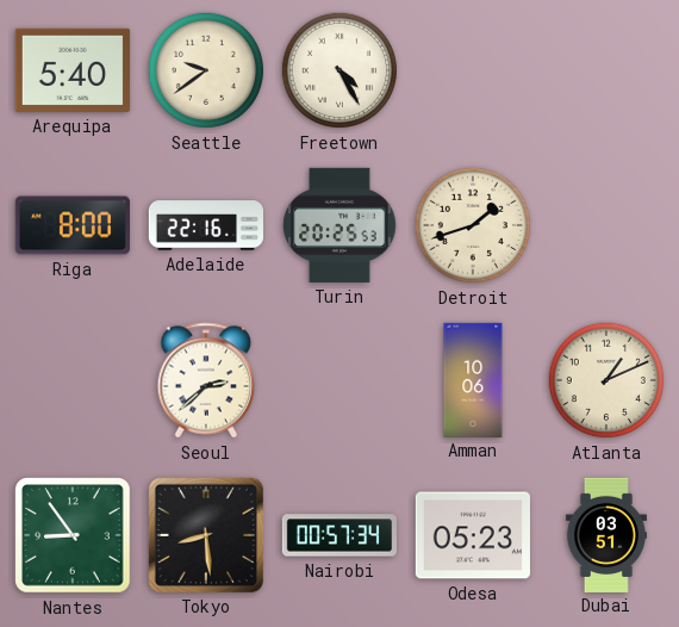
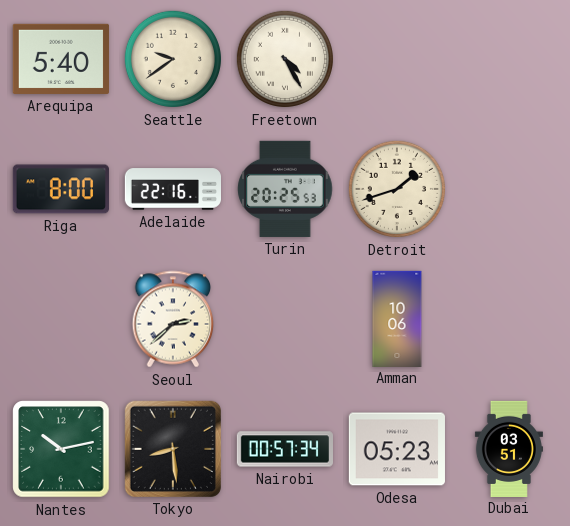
Atlanta: 1:11 -> none
Nantes: 8:54 -> 10:13
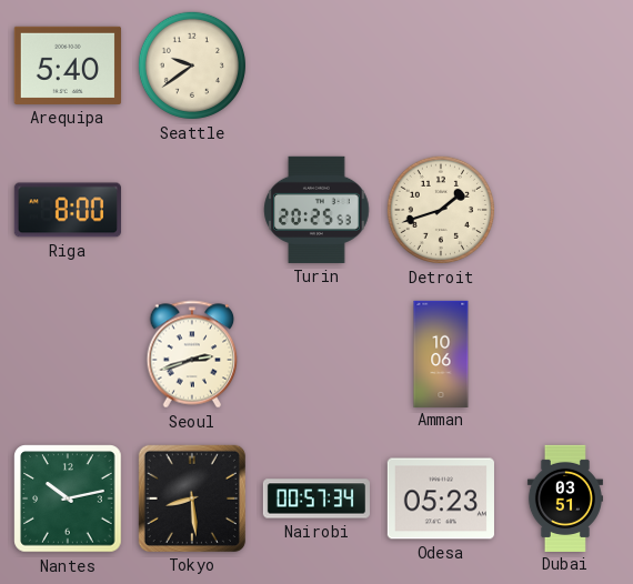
Freetown: 4:25 -> none
Adelaide: 22:16 -> none
Seoul: 2:38 -> 2:42
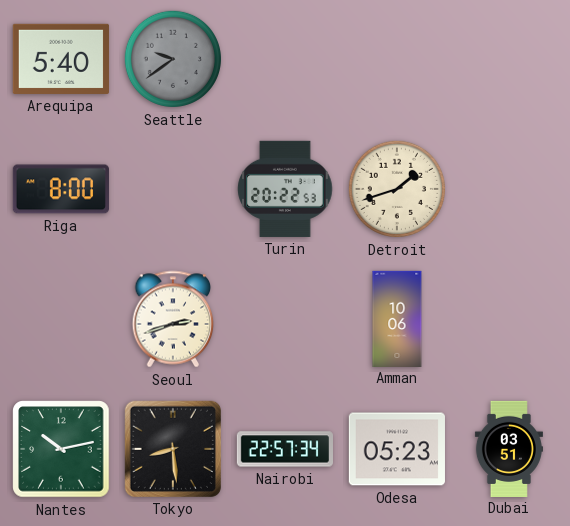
Seattle dial: cream -> grey
Turin: 20:25 -> 20:22
Nairobi: 00:57 -> 22:57
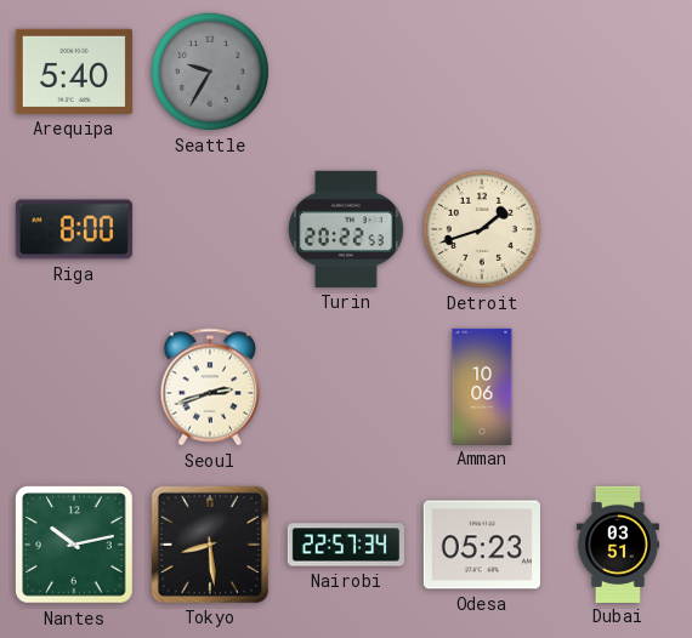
Seattle: 9:39 -> 9:35
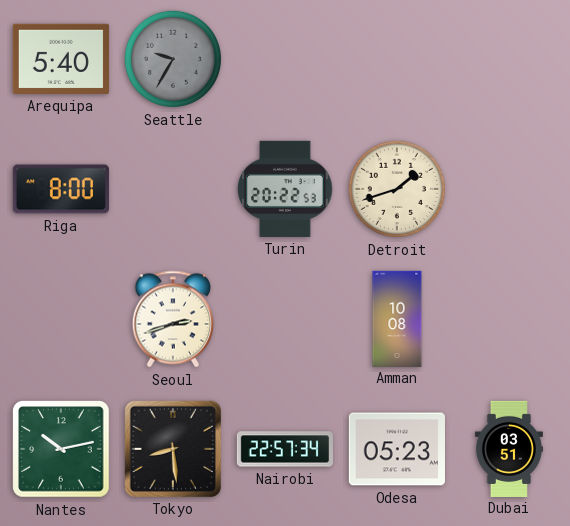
Amman: 10:06 -> 10:08
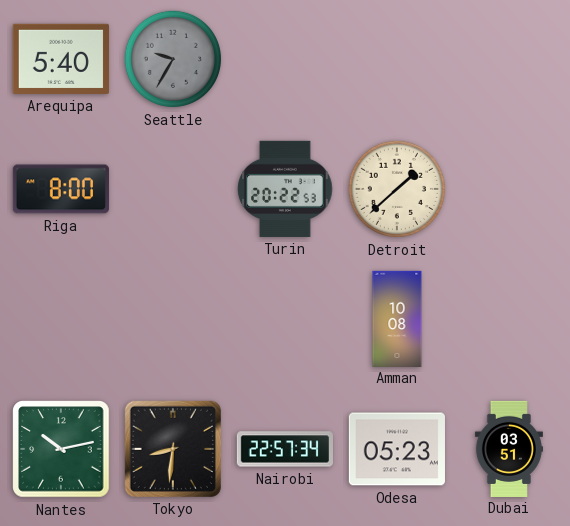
Detroit: 1:42 -> 1:38
Seoul: 2:42 -> none
Tokyo: 8:29 -> 8:31
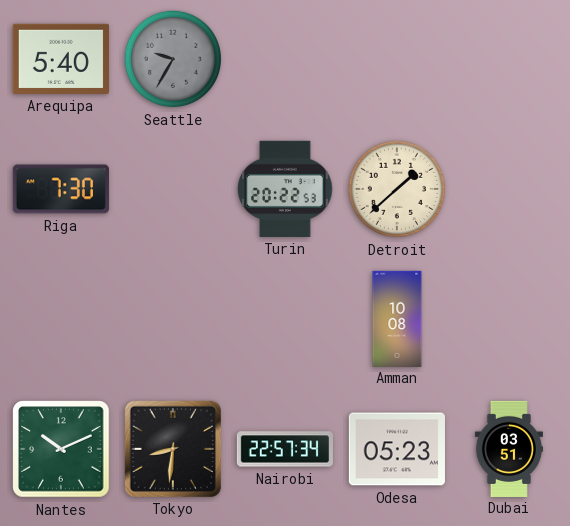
Riga: 8:00 -> 7:30
Nantes: 10:13 -> 10:11
